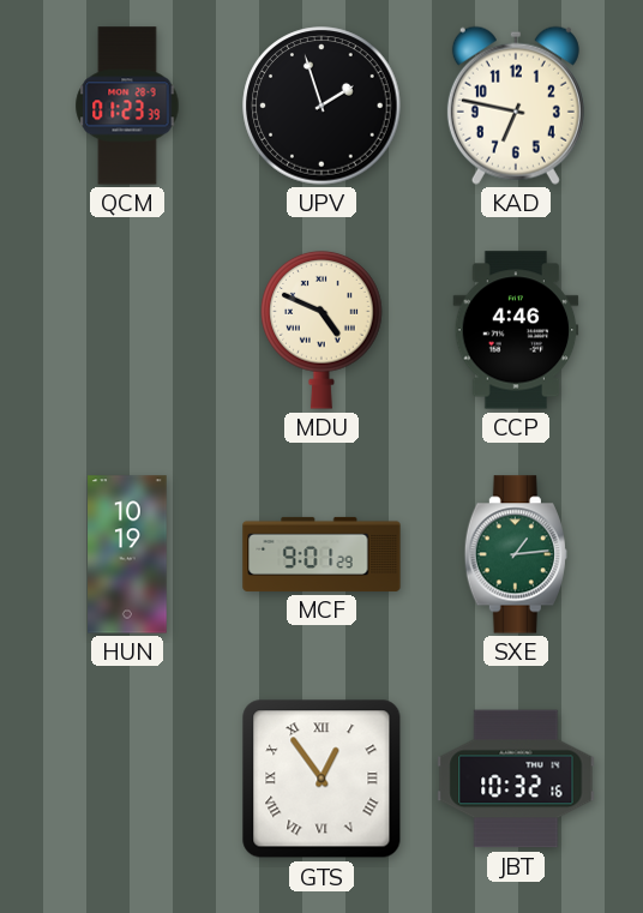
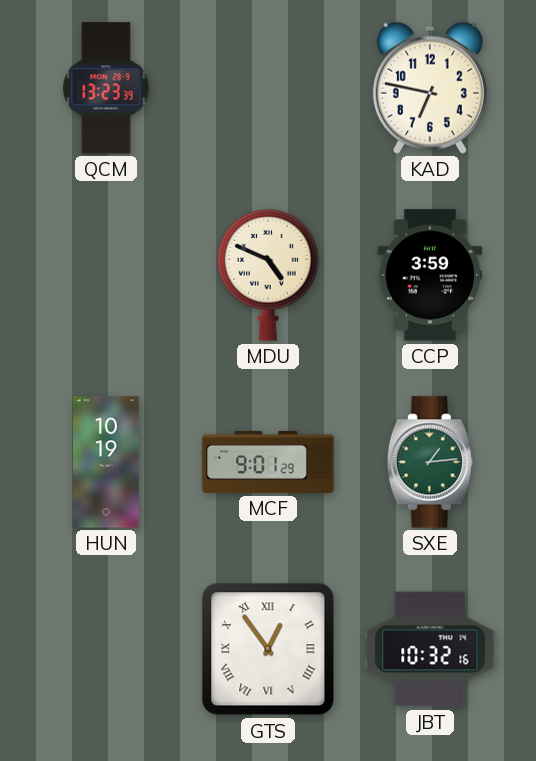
QCM: 01:23 -> 13:23
UPV: 1:57 -> none
CCP: 4:46 -> 3:59
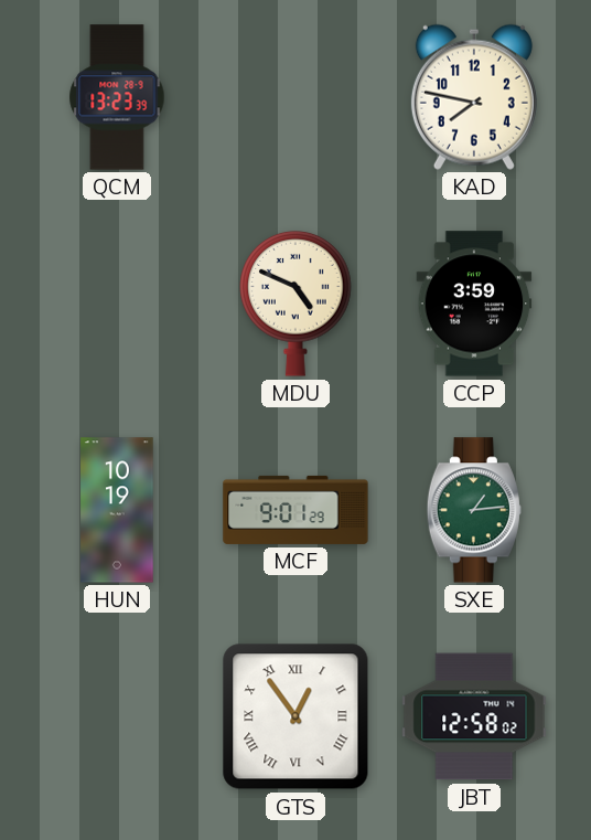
KAD: 6:47 -> 7:47
JBT: 10:32 -> 12:58
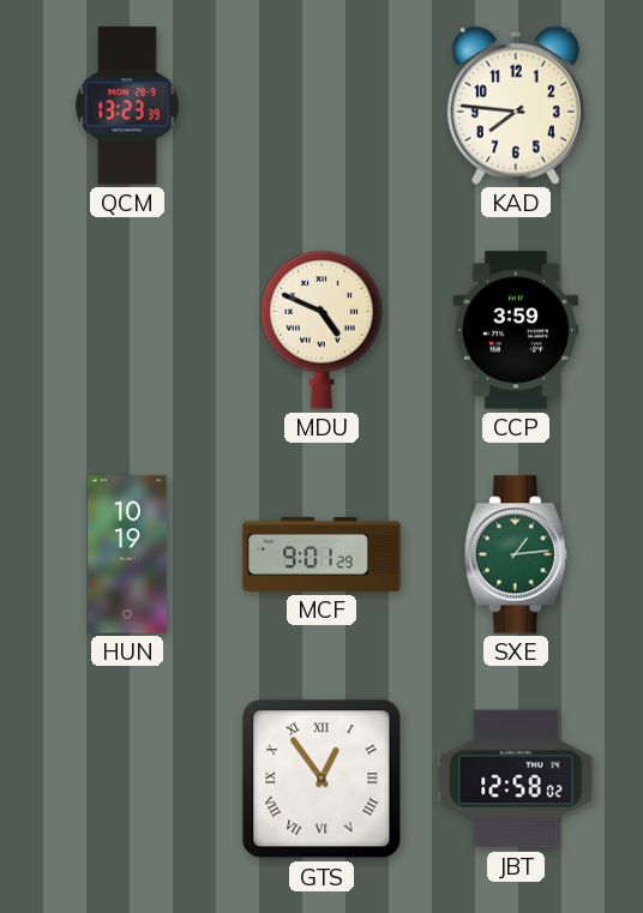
KAD: 7:47 -> 7:46
